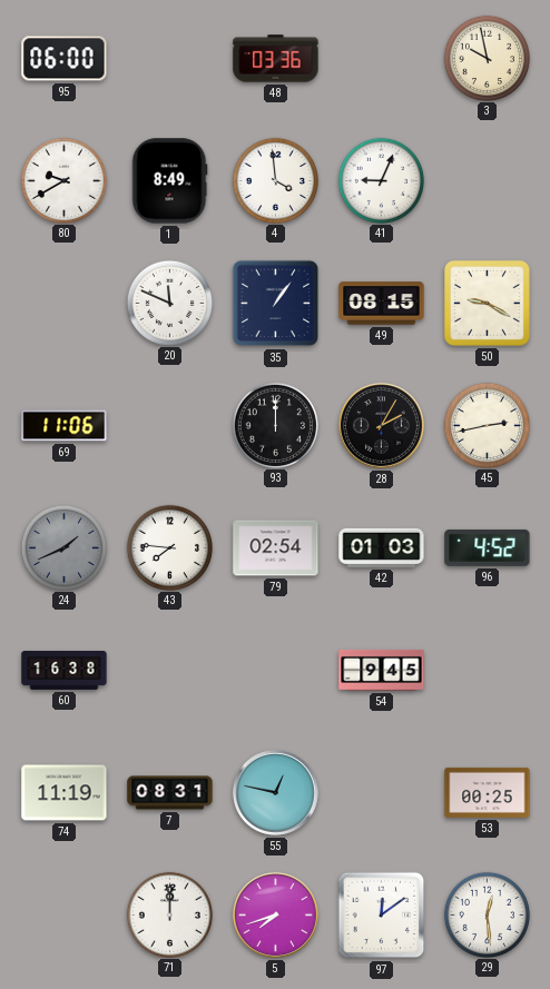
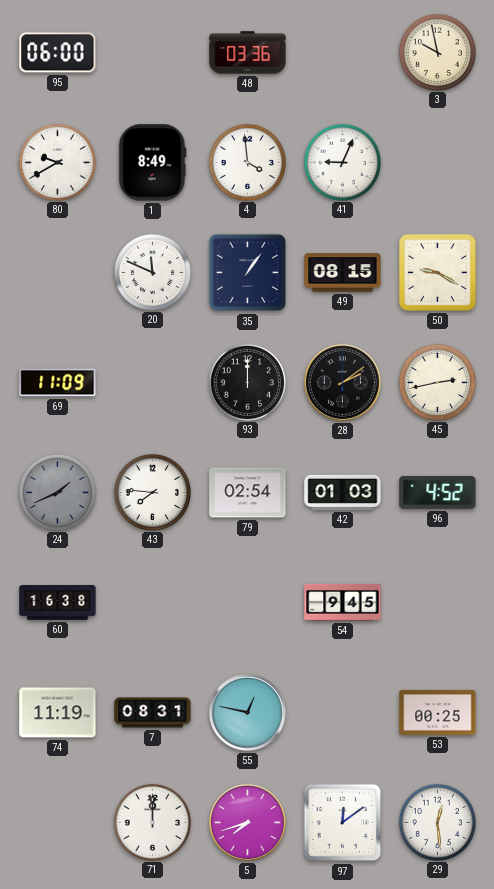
69: 11:06 -> 11:09
28: 2:05 -> 2:09
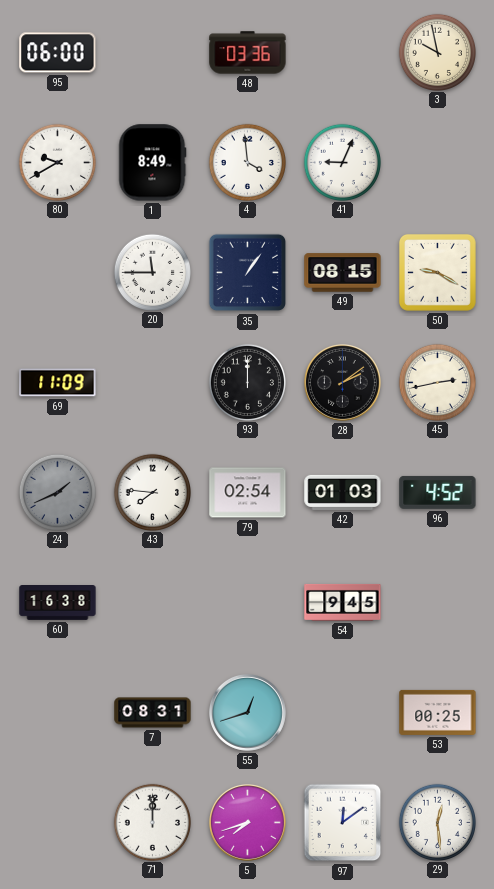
20: 11:49 -> 11:45
74: 11:19 -> none
55: 12:47 -> 12:42
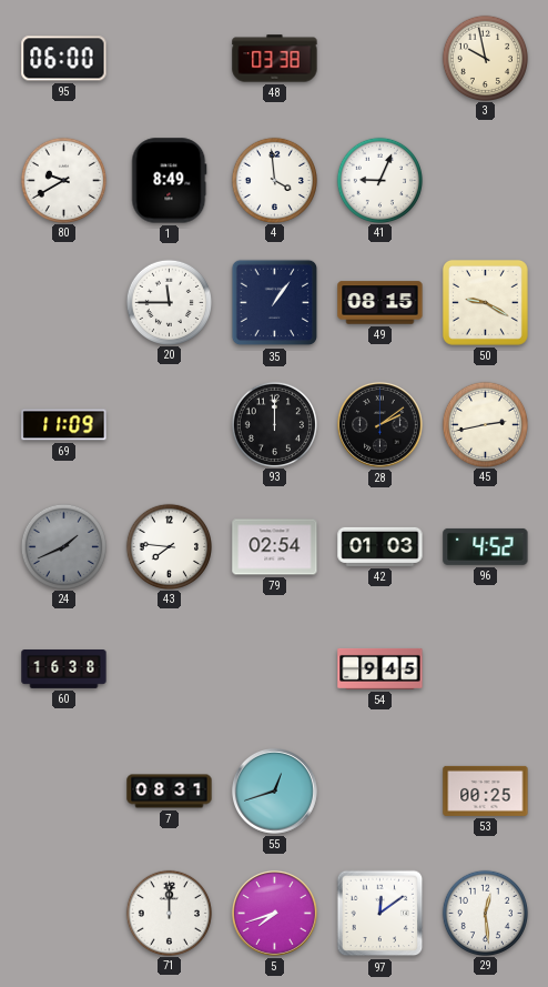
48: 03:36 -> 03:38
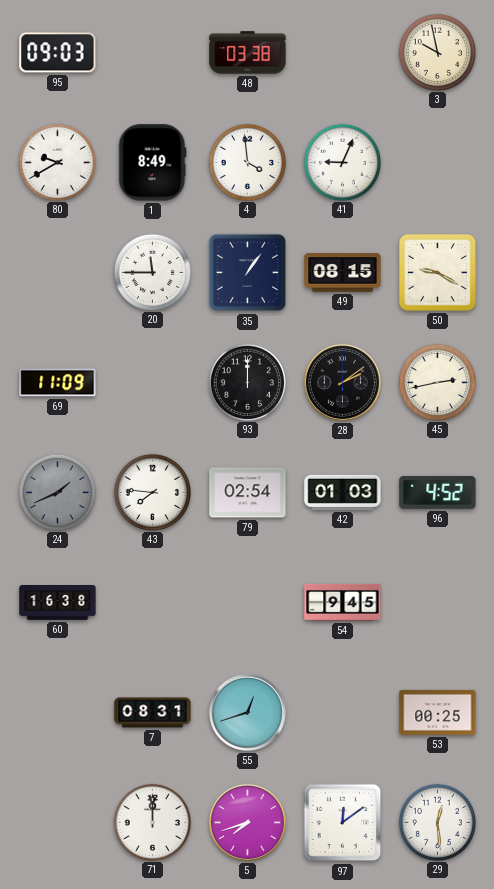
95: 06:00 -> 09:03
